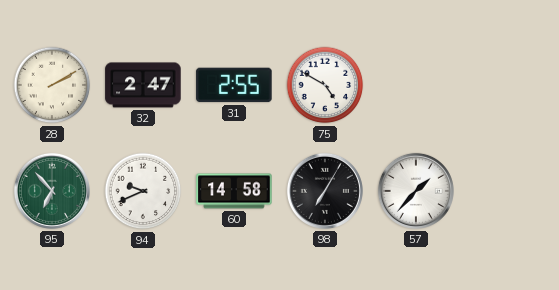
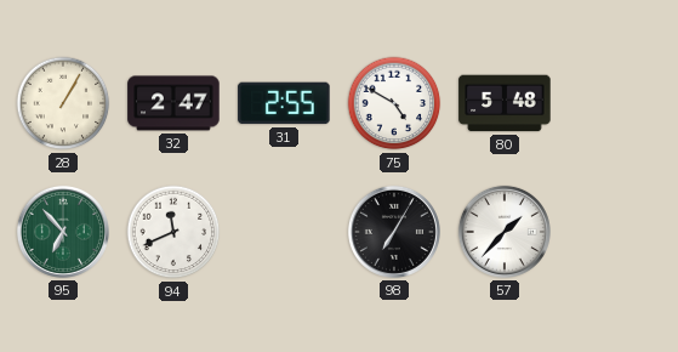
28: 2:10 -> 1:05
80: none -> 5:48
94: 9:41 -> 11:41
60: 14:58 -> none
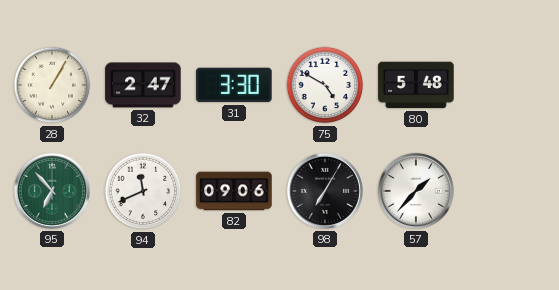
31: 2:55 -> 3:30
82: none -> 09:06
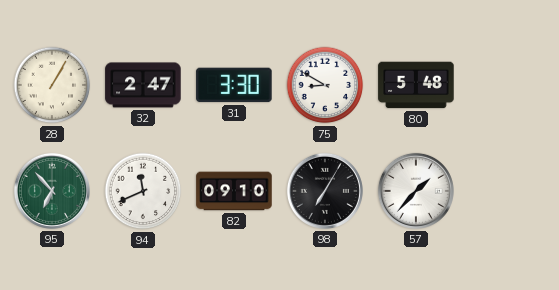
75: 4:50 -> 8:50
82: 09:06 -> 09:10
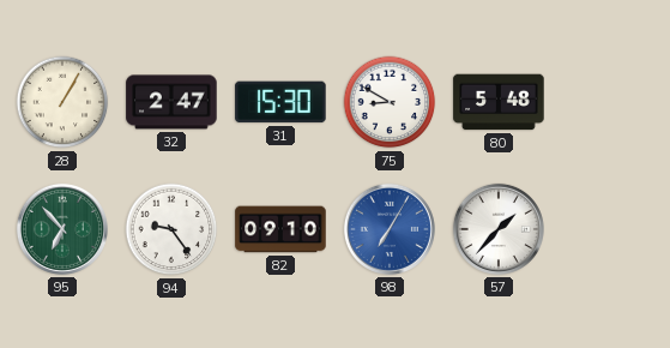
31: 3:30 -> 15:30
94: 11:41 -> 9:24
98 dial: black -> blue
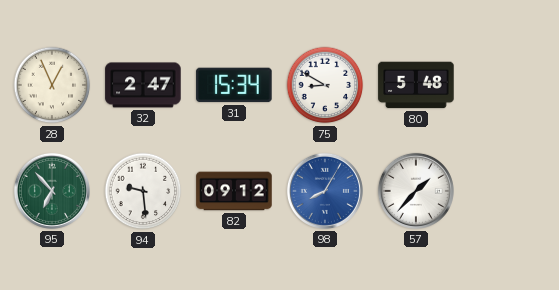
28: 1:05 -> 12:56
31: 15:30 -> 15:34
94: 9:24 -> 9:29
82: 09:10 -> 09:12
98: 7:05 -> 8:05
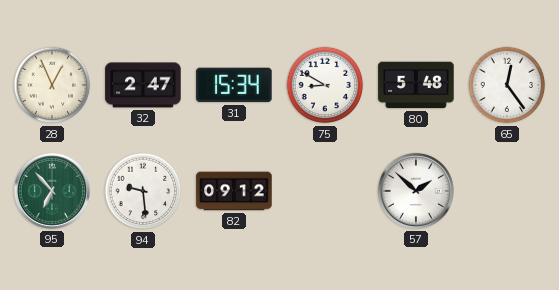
65: none -> 12:24
98: 8:05 -> none
57: 1:37 -> 1:52
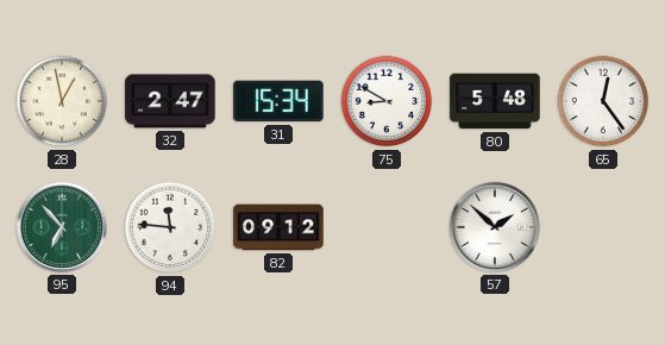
28: 12:56 -> 12:58
94: 9:29 -> 11:46
